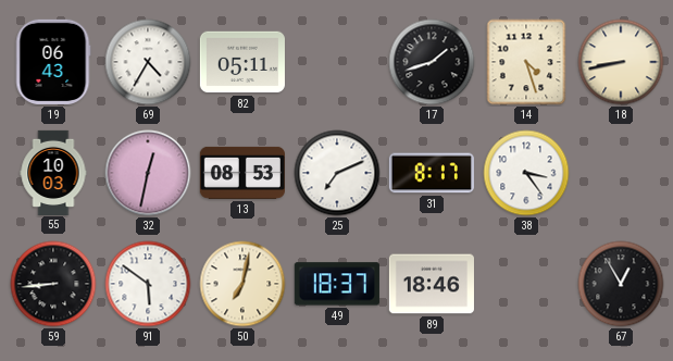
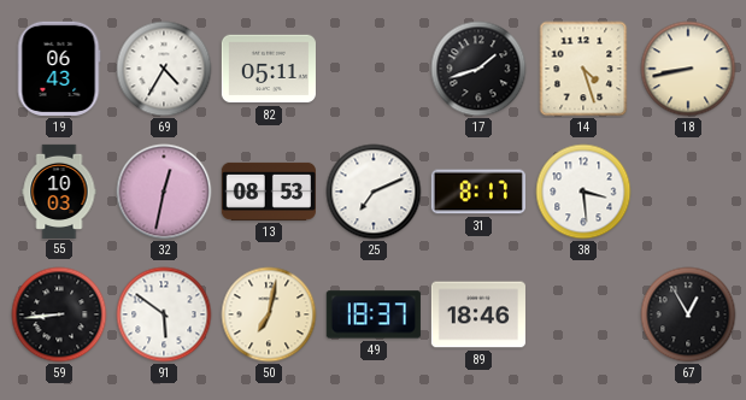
38: 3:24 -> 3:29
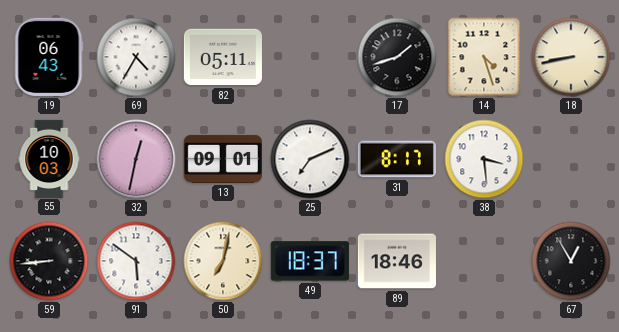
13: 08:53 -> 09:01
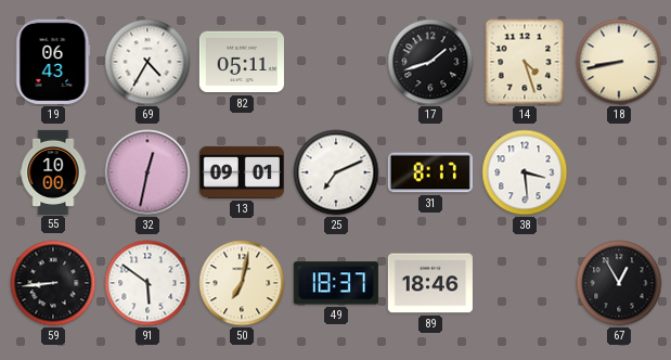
55: 10:03 -> 10:00
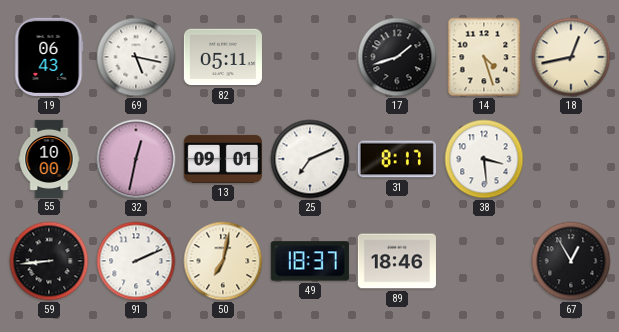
69: 4:35 -> 5:17
18: 8:43 -> 12:43
91: 5:51 -> 2:11
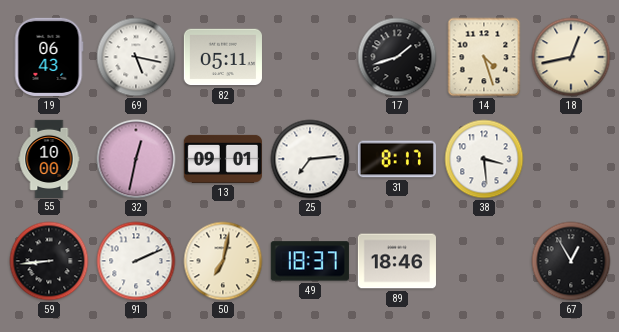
25: 7:11 -> 7:14
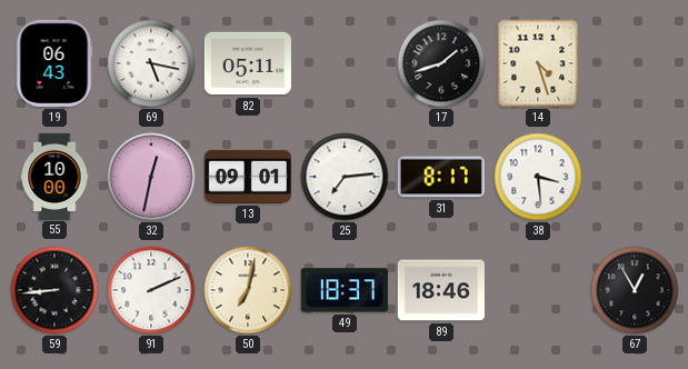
18: 12:43 -> none
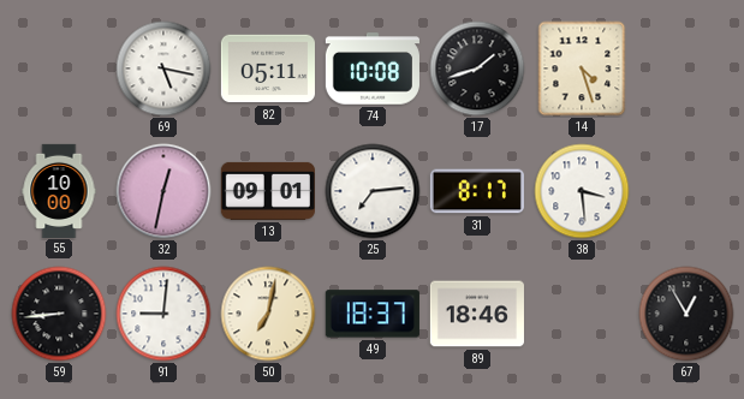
19: 06:43 -> none
74: none -> 10:08
91: 2:11 -> 9:01
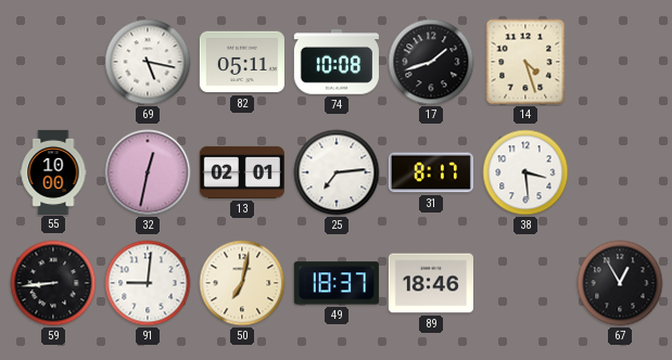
13: 09:01 -> 02:01
